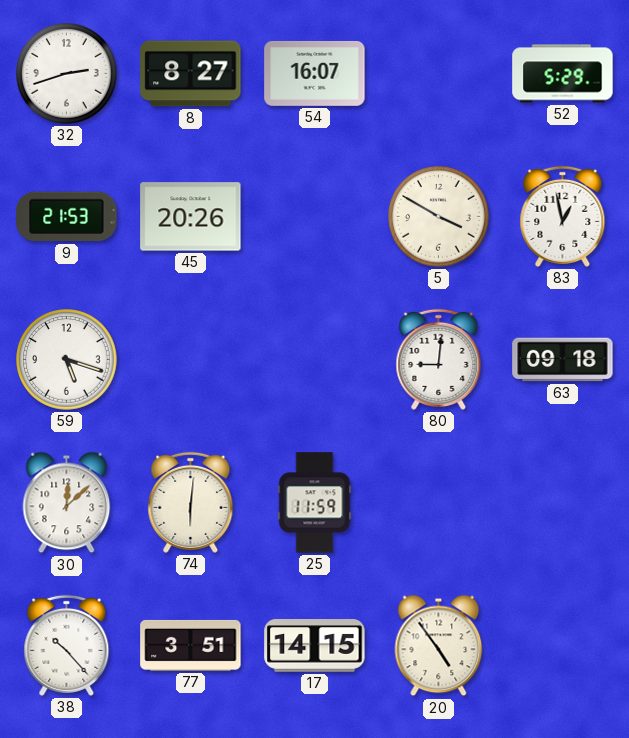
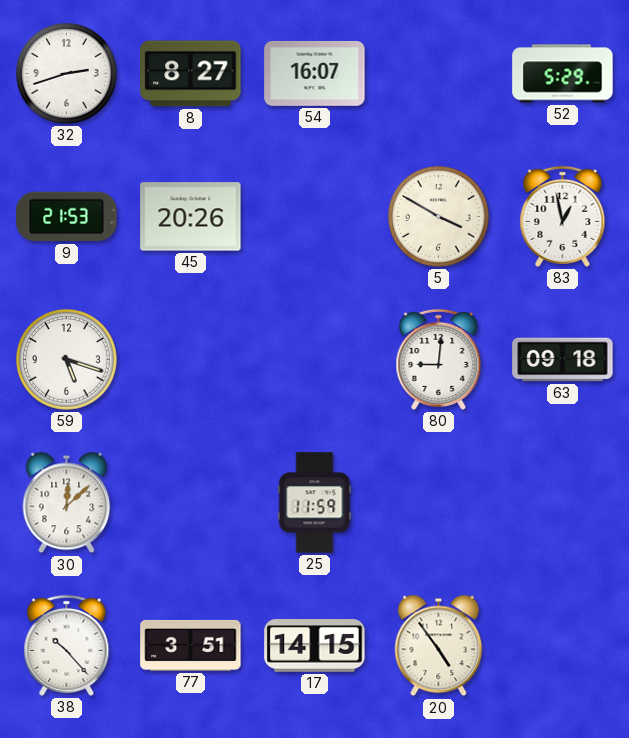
74: 6:01 -> none
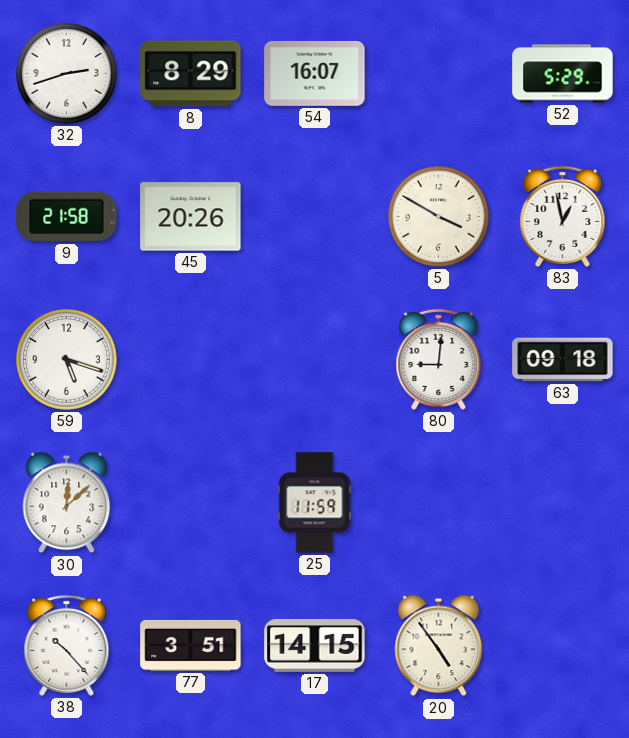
8: 8:27 -> 8:29
9: 21:53 -> 21:58
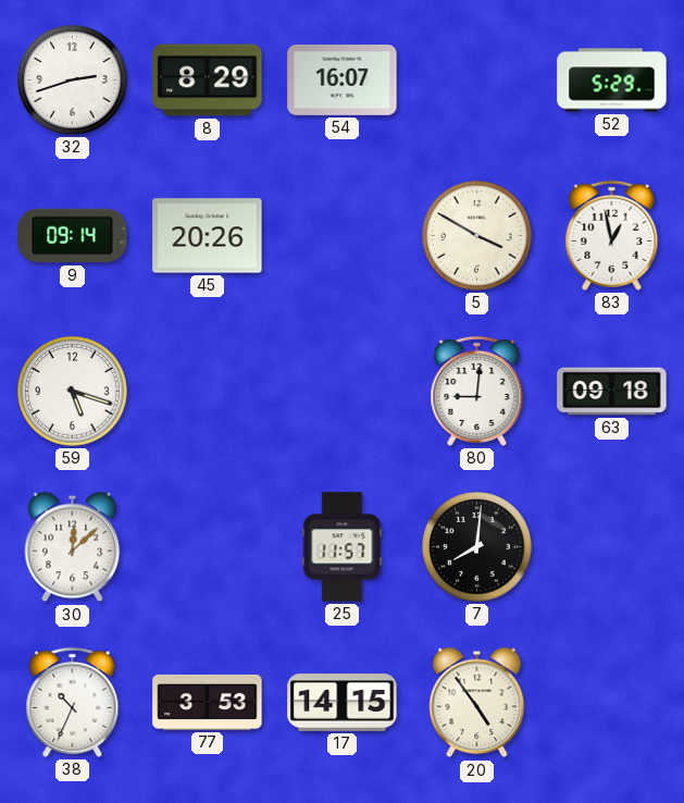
9: 21:58 -> 09:14
25: 11:59 -> 11:57
7: none -> 8:01
38: 10:23 -> 10:34
77: 3:51 -> 3:53
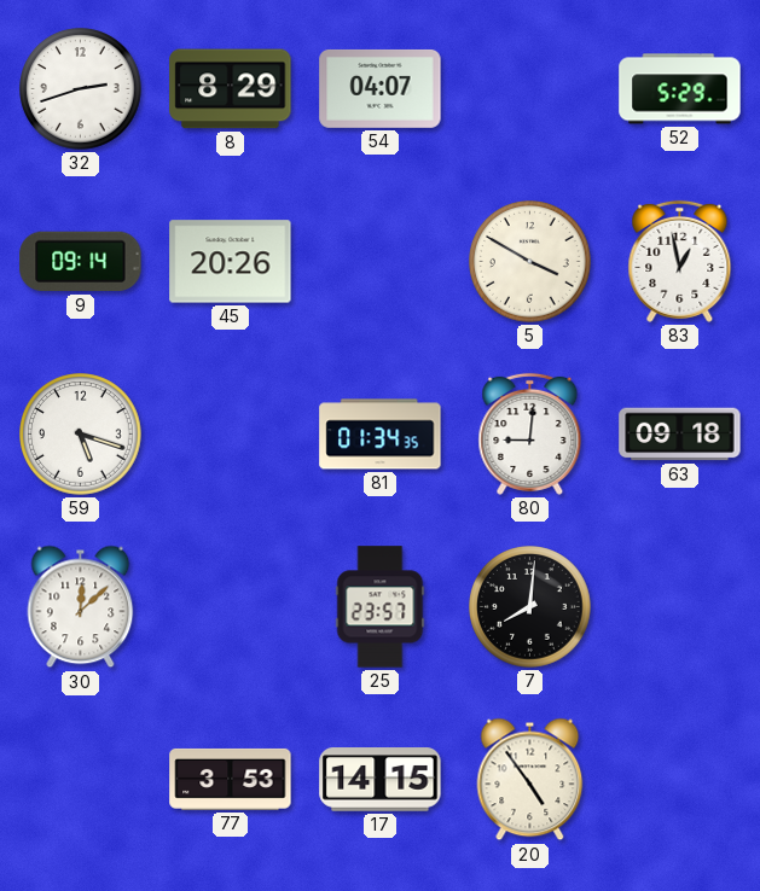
54: 16:07 -> 04:07
81: none -> 01:34
25: 11:57 -> 23:57
38: 10:34 -> none
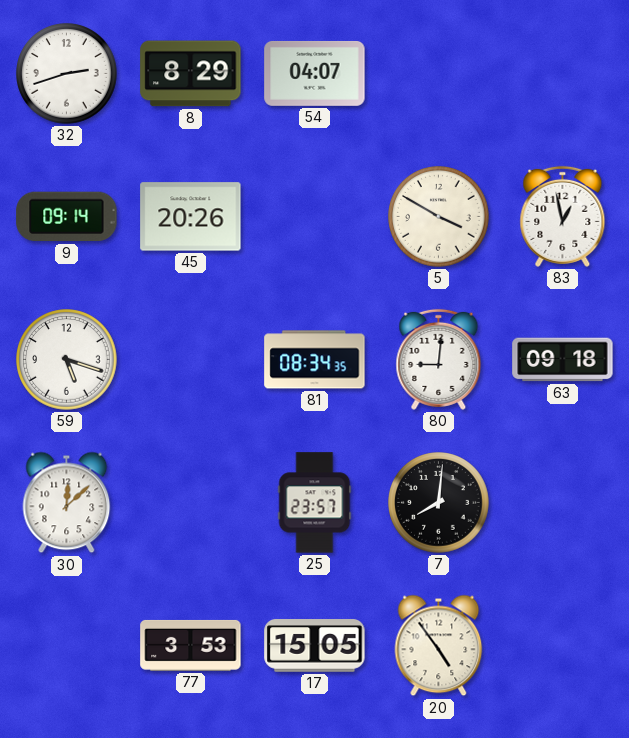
52: 5:29 -> none
81: 01:34 -> 08:34
17: 14:15 -> 15:05
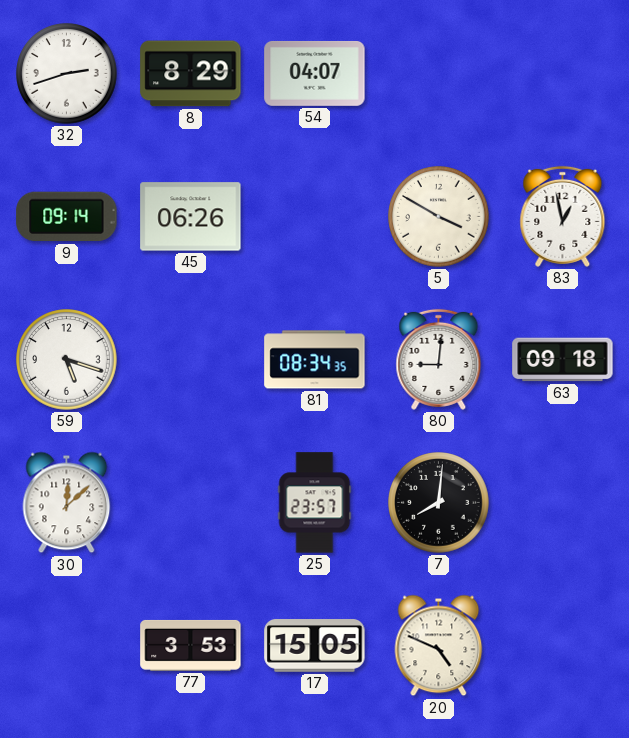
45: 20:26 -> 06:26
20: 4:54 -> 4:49
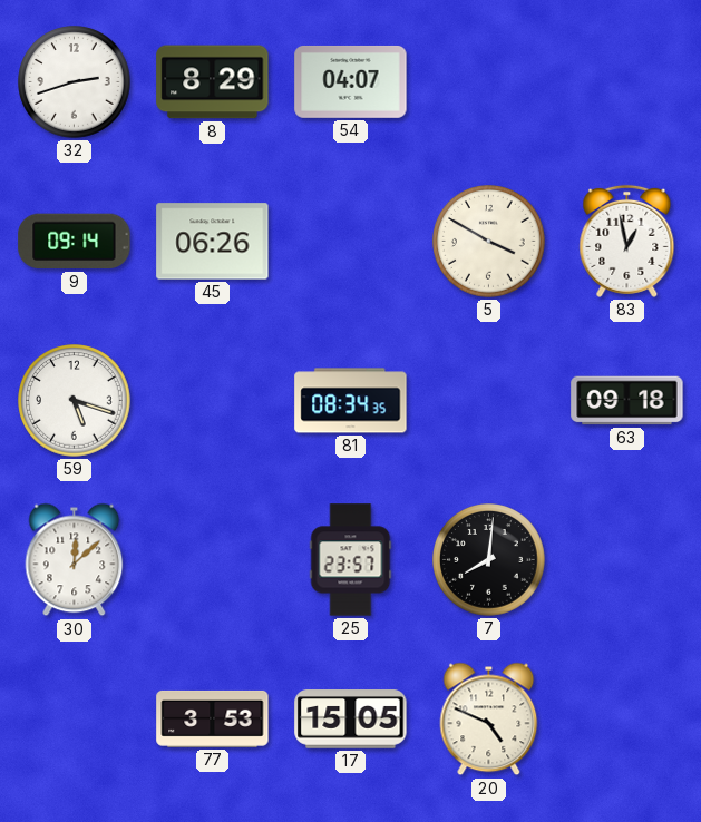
80: 9:01 -> none
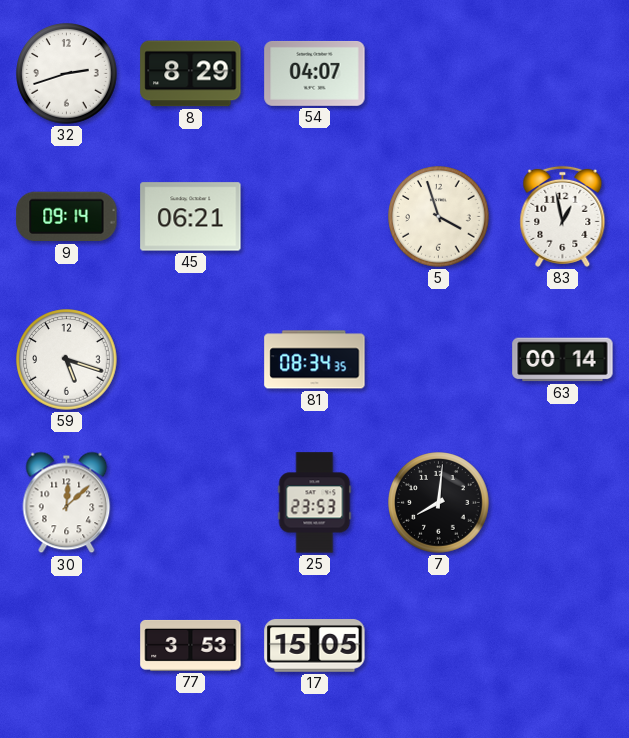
45: 06:26 -> 06:21
5: 3:50 -> 3:57
63: 09:18 -> 00:14
25: 23:57 -> 23:53
20: 4:49 -> none
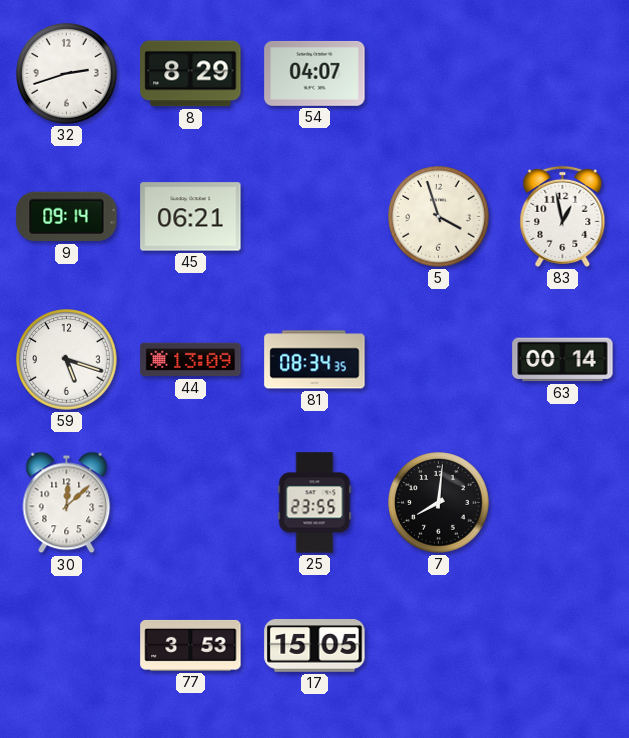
44: none -> 13:09
25: 23:53 -> 23:55
